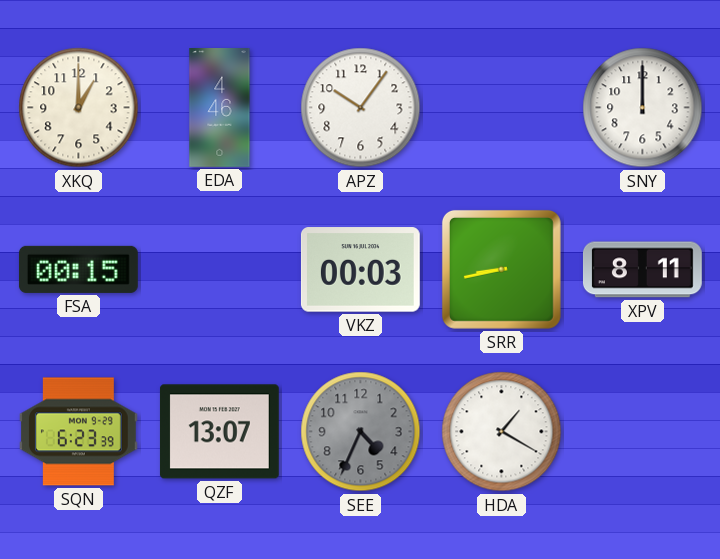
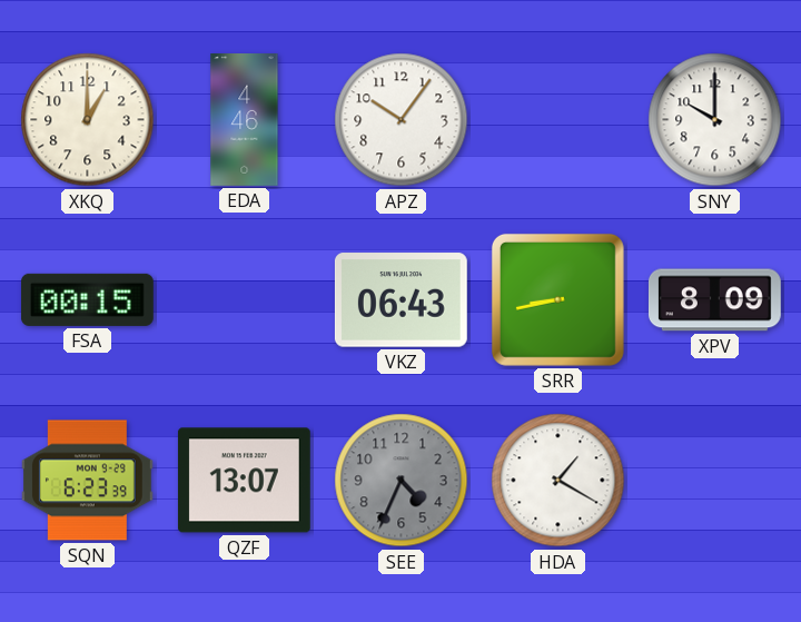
SNY: 12:00 -> 10:00
VKZ: 00:03 -> 06:43
XPV: 8:11 -> 8:09
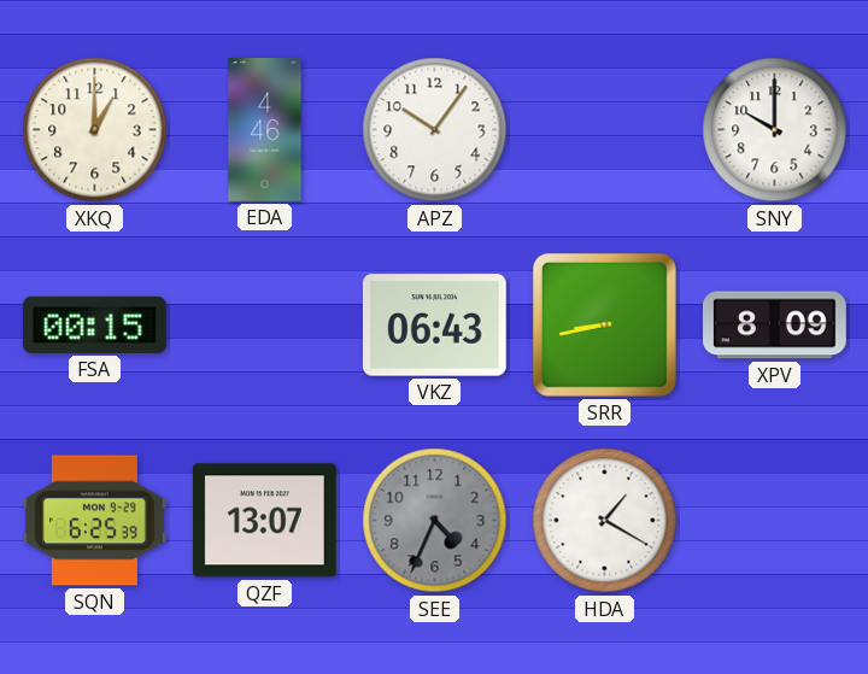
SQN: 6:23 -> 6:25
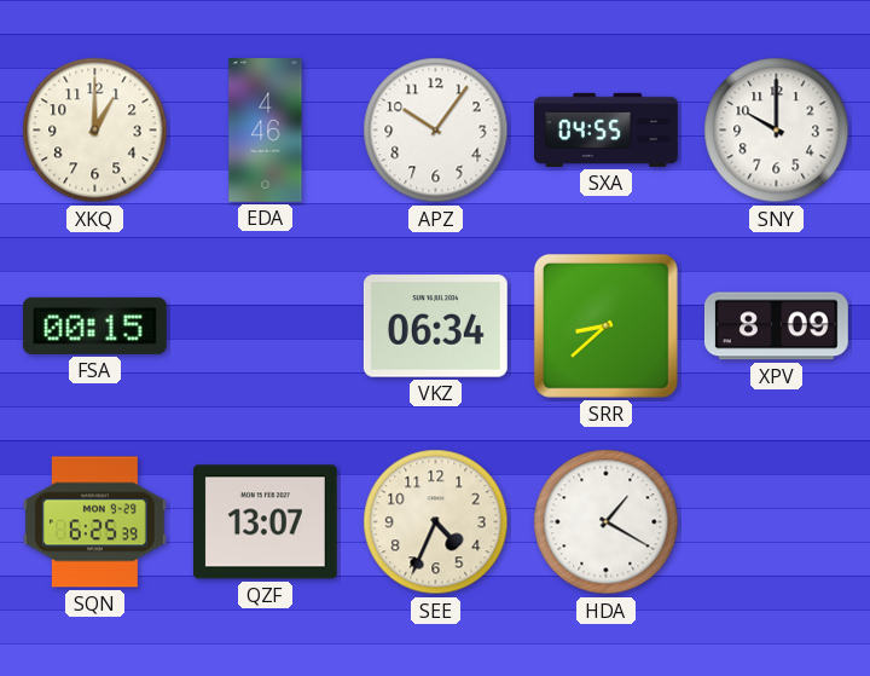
SXA: none -> 04:55
VKZ: 06:43 -> 06:34
SRR: 8:43 -> 8:38
SEE dial: grey -> cream
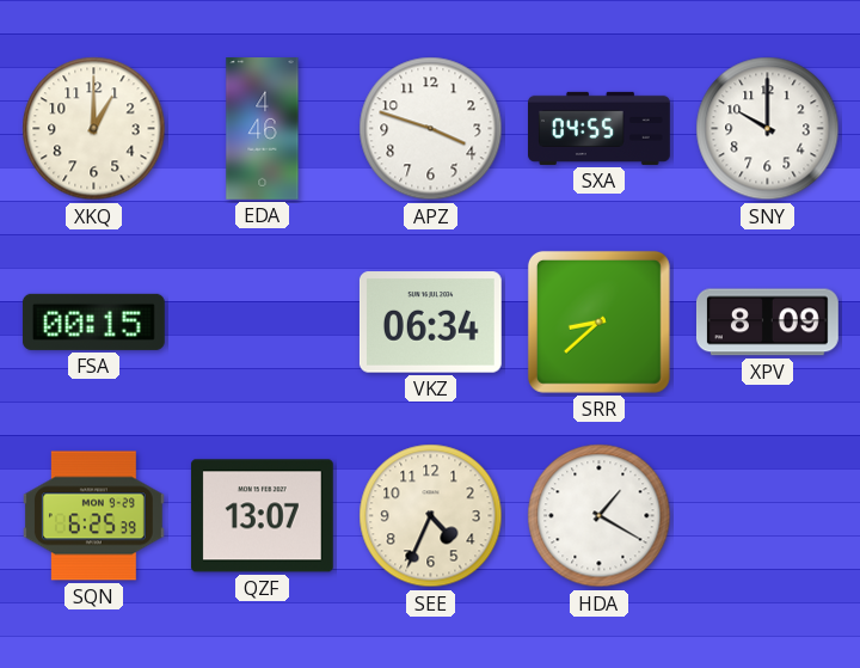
APZ: 10:06 -> 3:48
